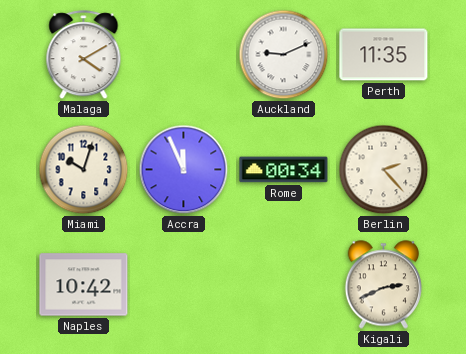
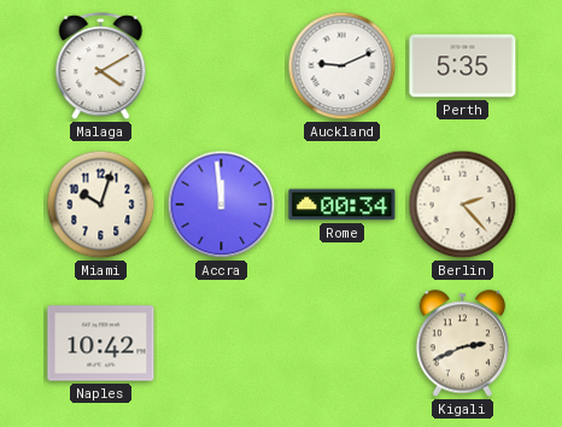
Perth: 11:35 -> 5:35
Accra: 11:56 -> 11:59
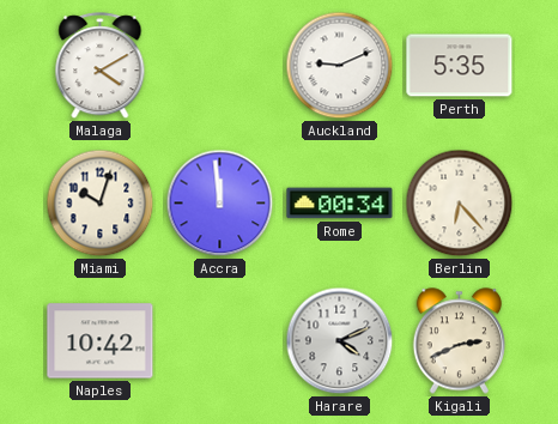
Berlin: 2:23 -> 6:23
Harare: none -> 4:11
